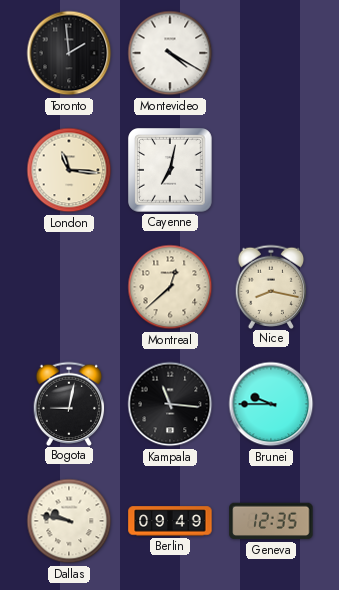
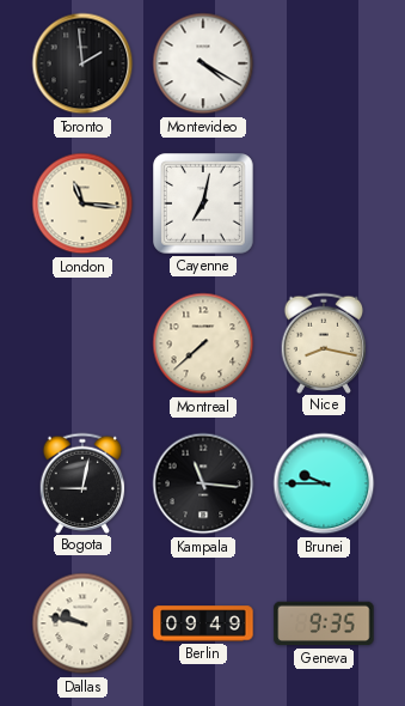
Montreal: 12:38 -> 7:38
Geneva: 12:35 -> 9:35
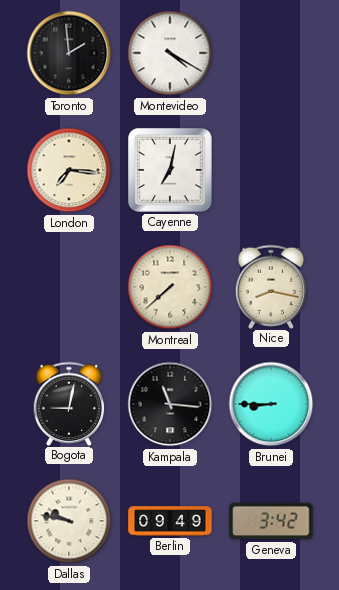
London: 11:16 -> 7:16
Brunei: 9:45 -> 8:45
Geneva: 9:35 -> 3:42
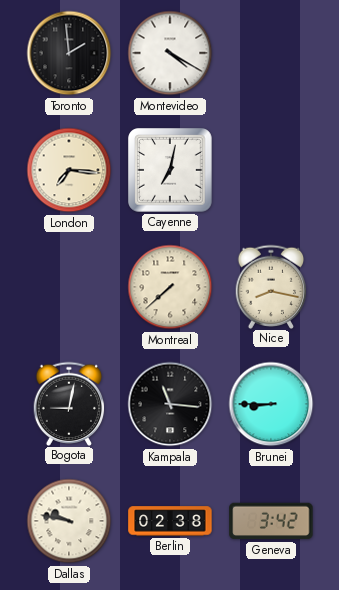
Berlin: 09:49 -> 02:38
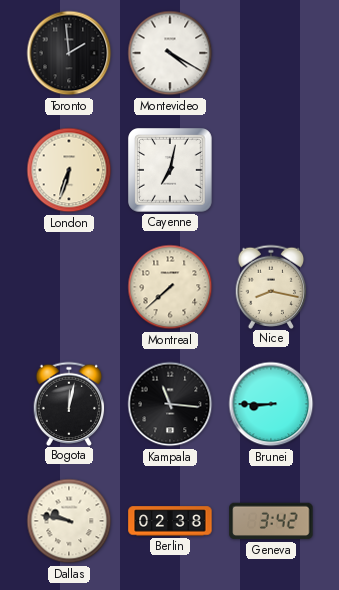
London: 7:16 -> 6:33
Bogota: 9:02 -> 12:02
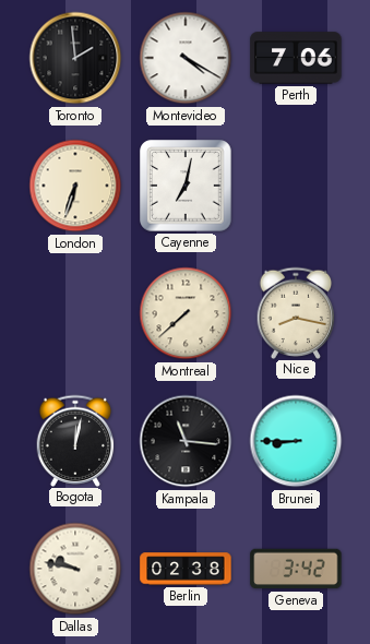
Perth: none -> 7:06
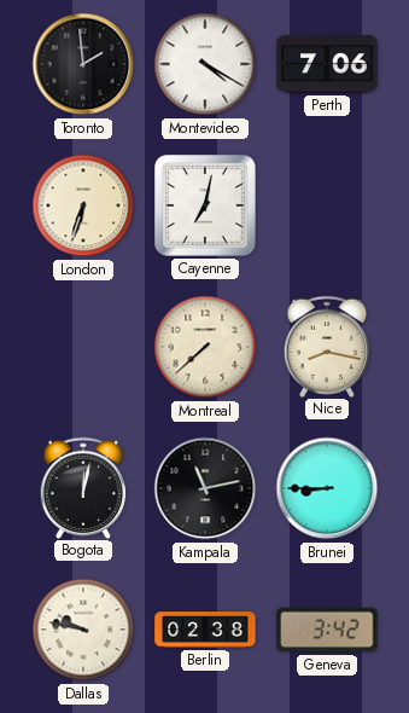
Kampala: 11:16 -> 11:13
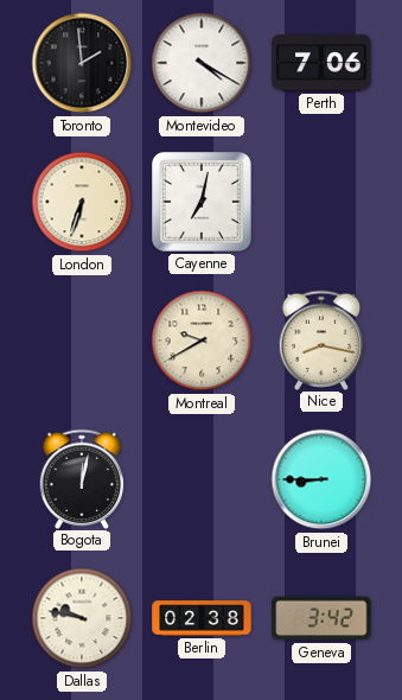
Montreal: 7:38 -> 9:40
Kampala: 11:13 -> none
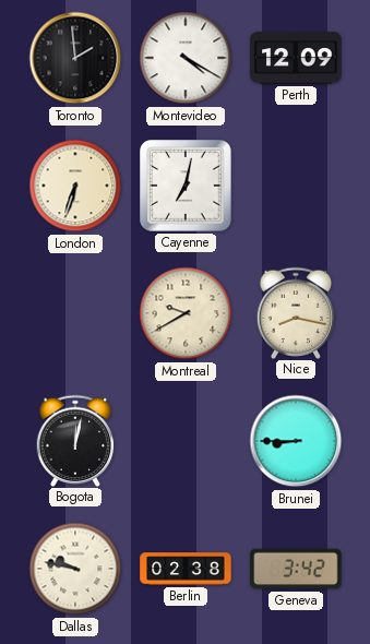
Perth: 7:06 -> 12:09
